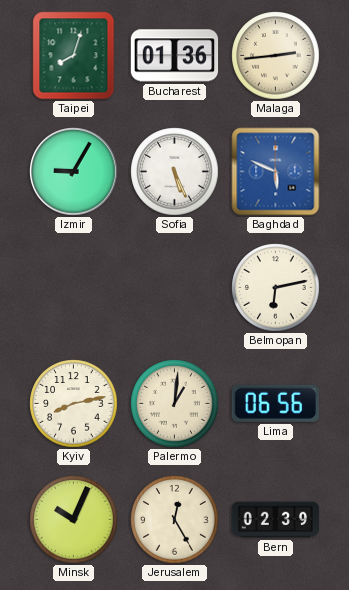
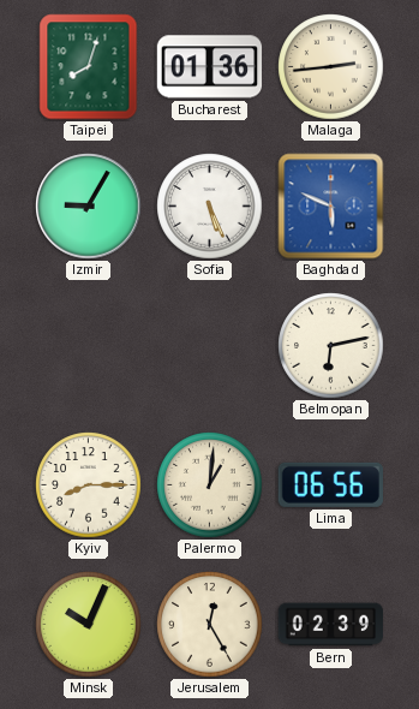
Kyiv: 8:13 -> 8:15
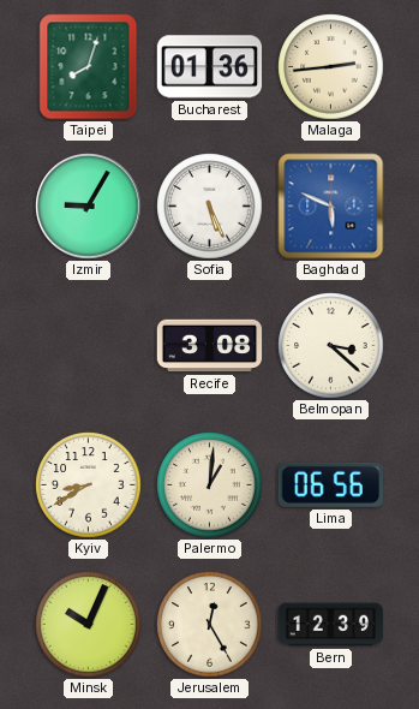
Recife: none -> 3:08
Belmopan: 6:13 -> 3:22
Kyiv: 8:15 -> 8:40
Bern: 02:39 -> 12:39
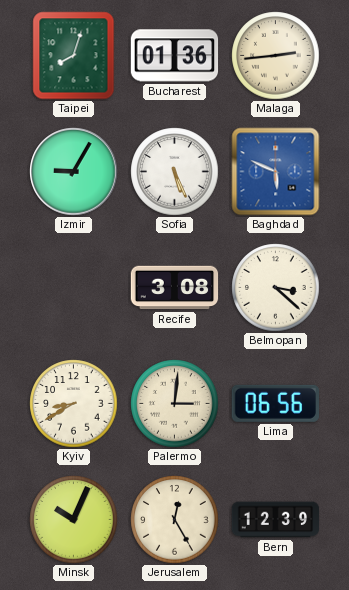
Palermo: 1:01 -> 3:01
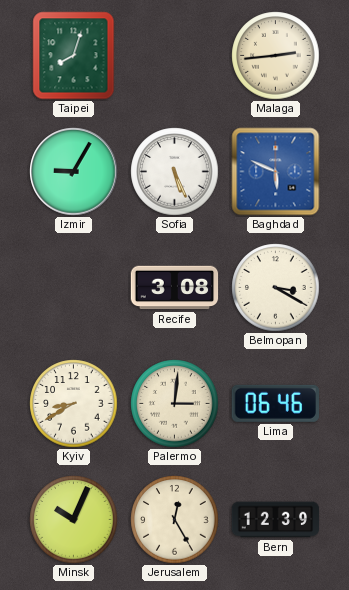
Bucharest: 01:36 -> none
Belmopan: 3:22 -> 3:20
Lima: 06:56 -> 06:46
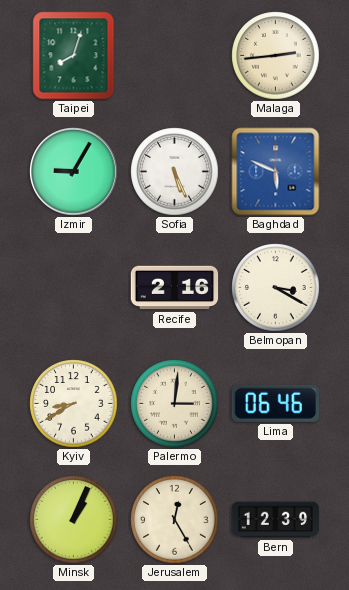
Recife: 3:08 -> 2:16
Minsk: 10:04 -> 1:04
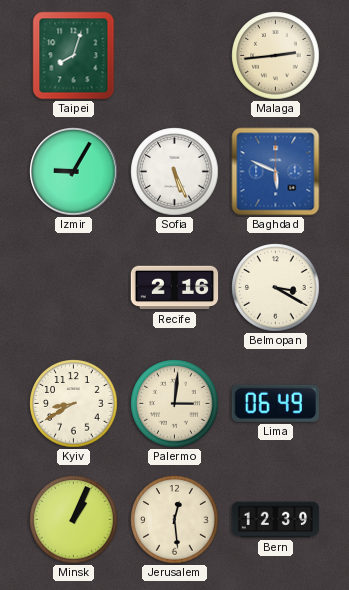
Lima: 06:46 -> 06:49
Jerusalem: 12:25 -> 12:29
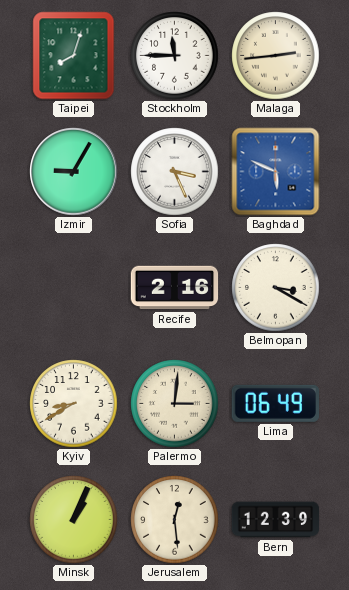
Stockholm: none -> 11:45
Sofia: 5:26 -> 3:26
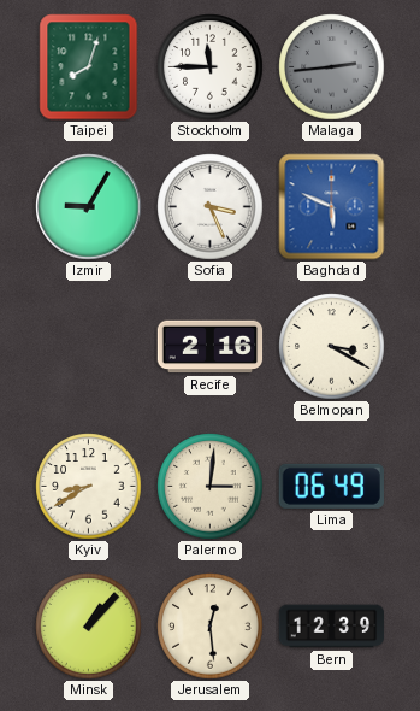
Malaga dial: cream -> grey
Minsk: 1:04 -> 1:07
